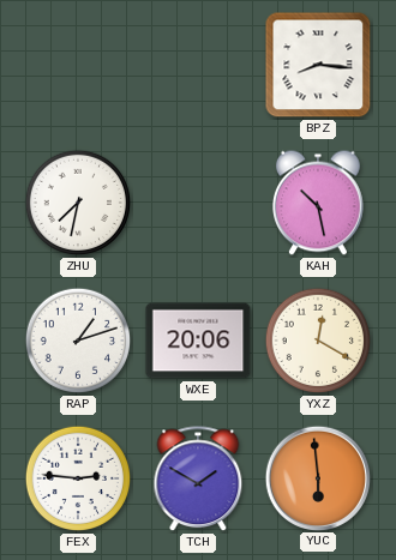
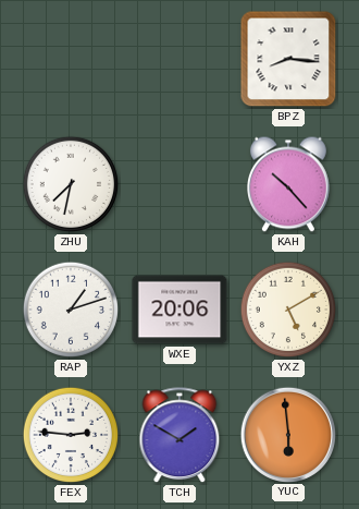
KAH: 10:28 -> 10:23
YXZ: 12:20 -> 5:10
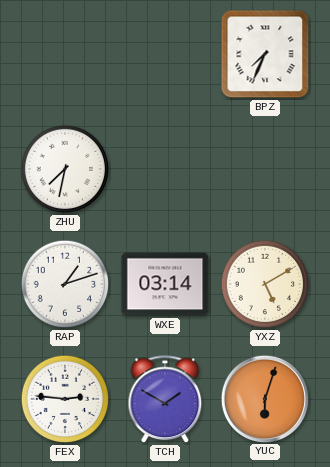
BPZ: 8:16 -> 7:34
KAH: 10:23 -> none
WXE: 20:06 -> 03:14
YUC: 5:59 -> 6:03
